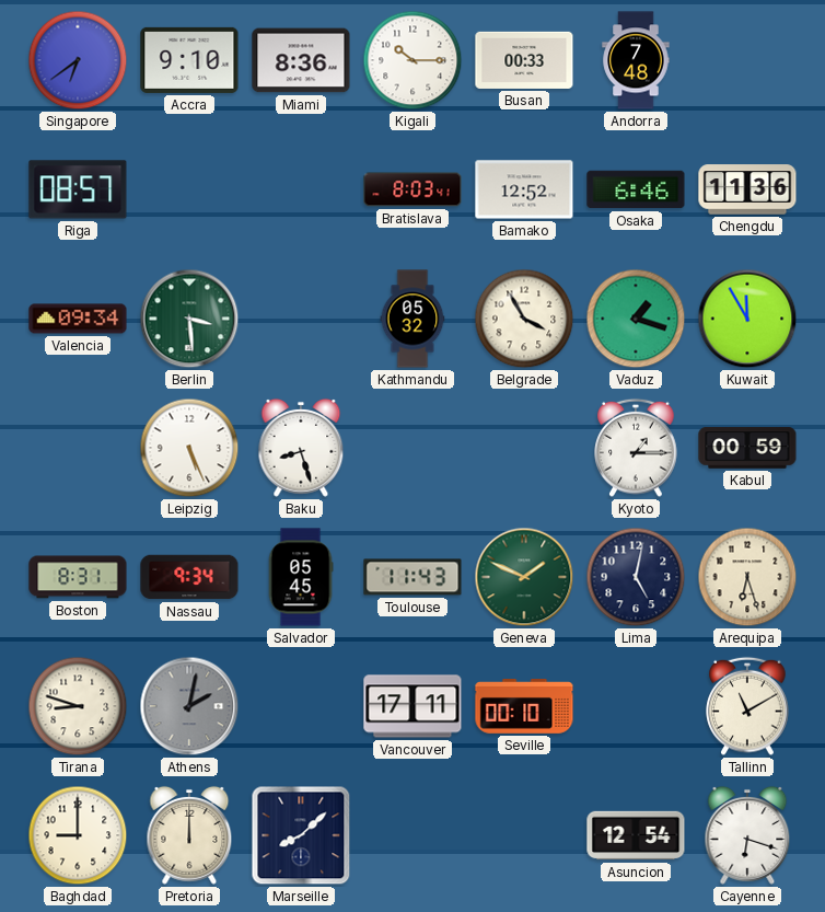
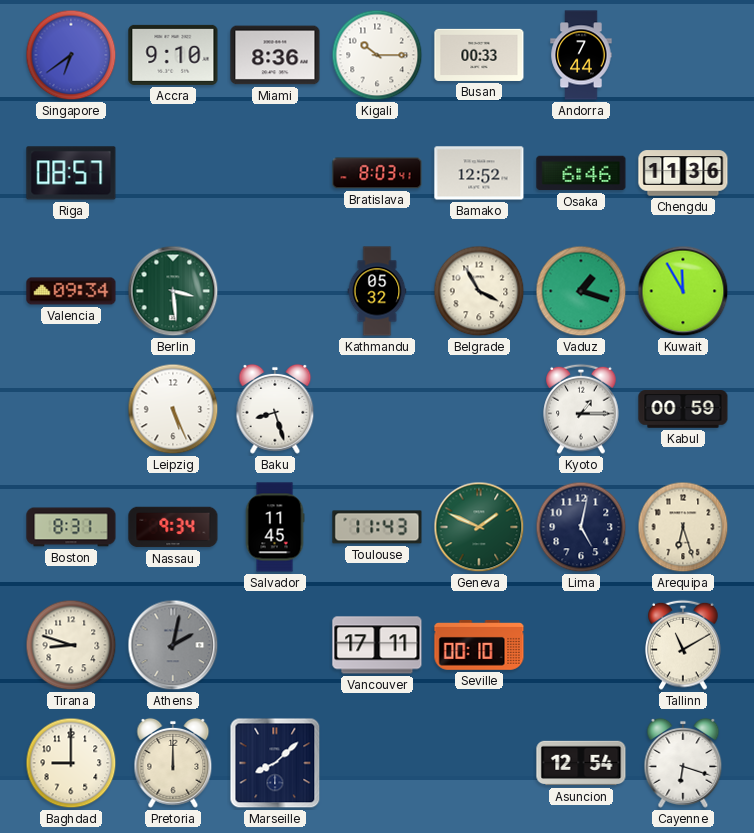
Andorra: 7:48 -> 7:44
Salvador: 05:45 -> 11:45
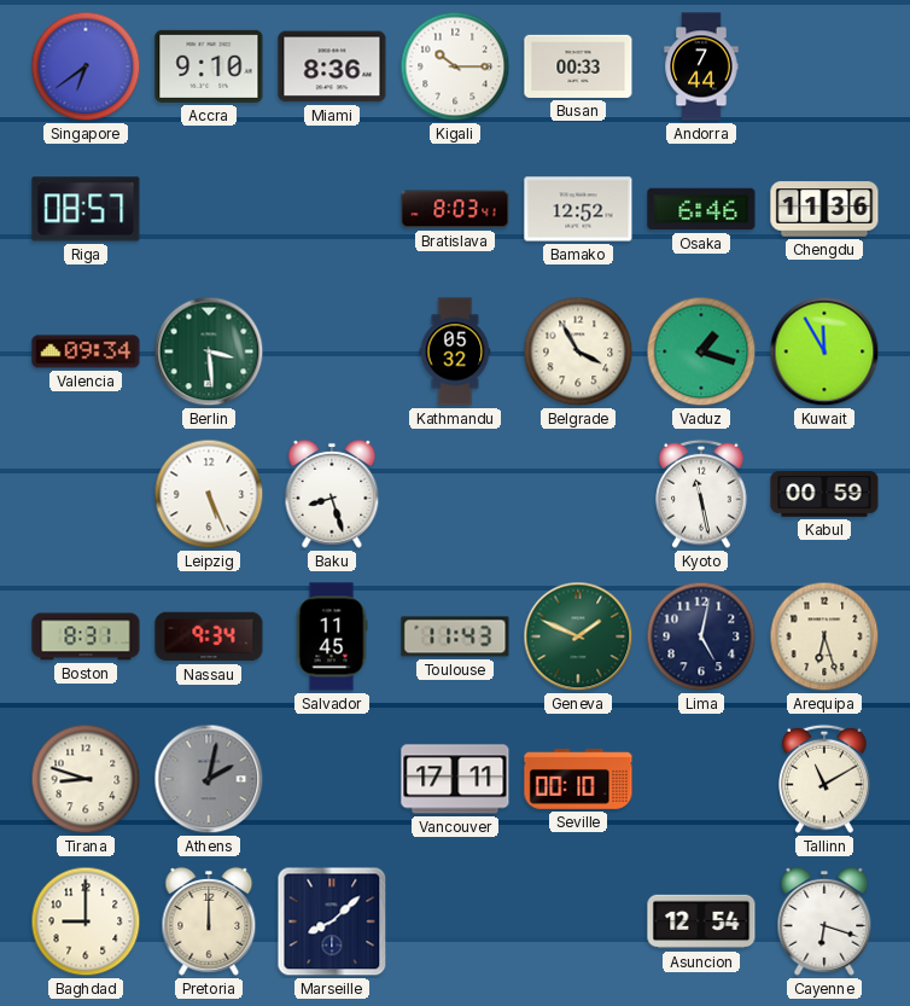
Kyoto: 1:15 -> 11:28
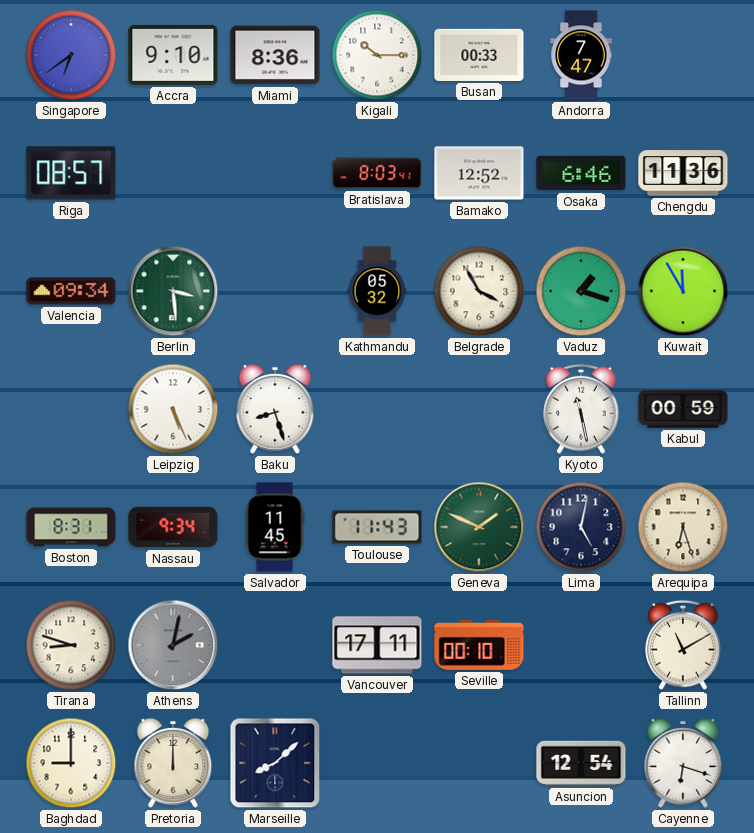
Andorra: 7:44 -> 7:47
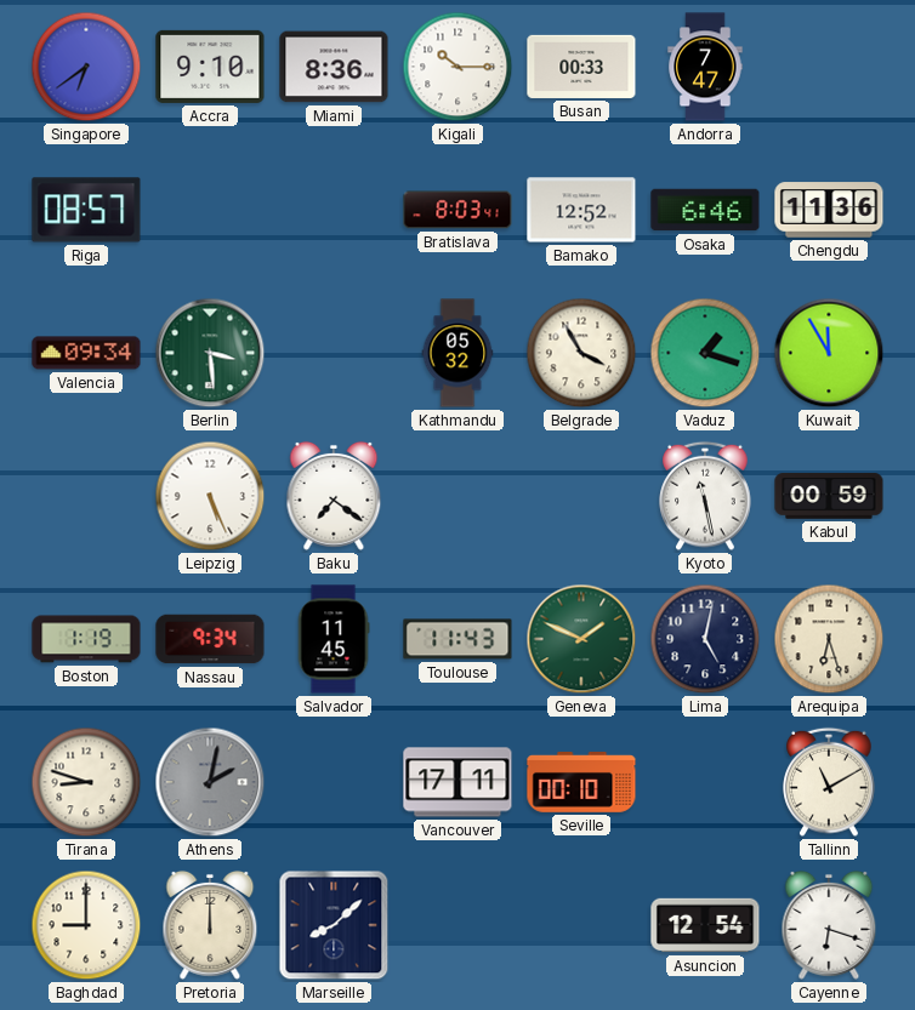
Baku: 8:27 -> 7:21
Boston: 8:31 -> 1:19
